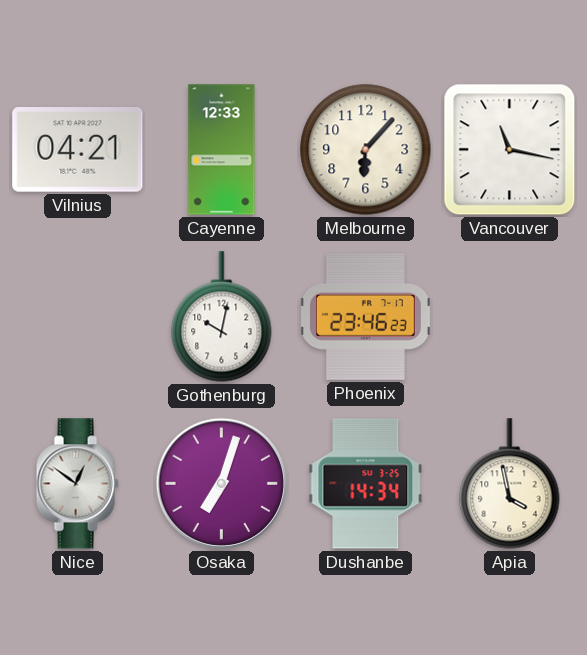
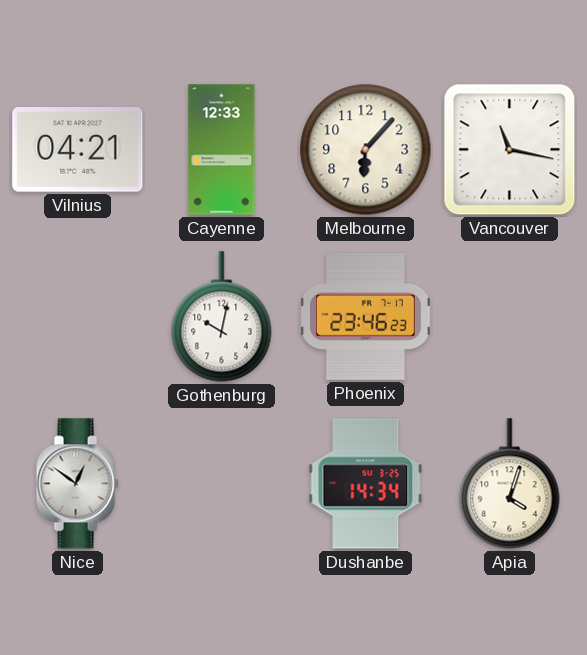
Osaka: 7:03 -> none
Apia: 3:58 -> 4:03
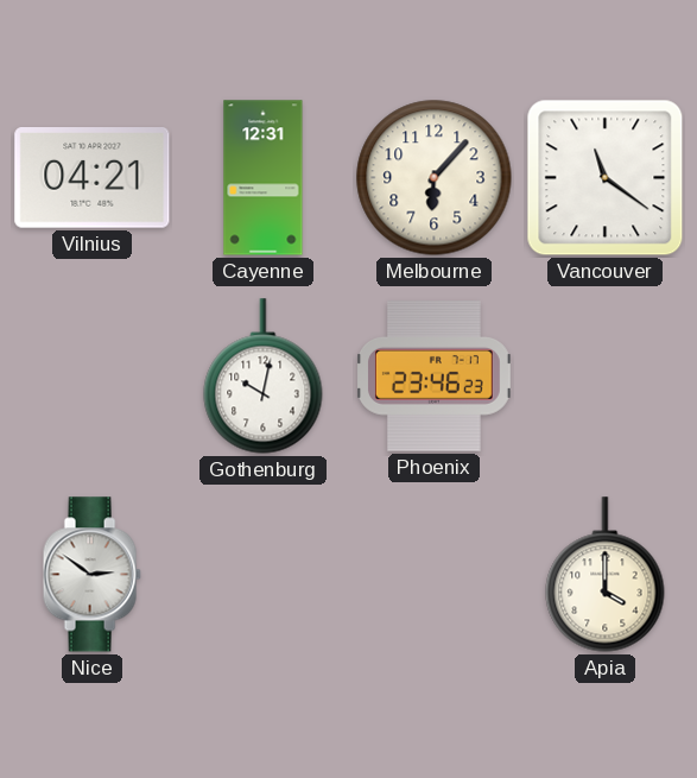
Cayenne: 12:33 -> 12:31
Vancouver: 11:17 -> 11:21
Nice: 12:51 -> 2:51
Dushanbe: 14:34 -> none
Apia: 4:03 -> 4:00
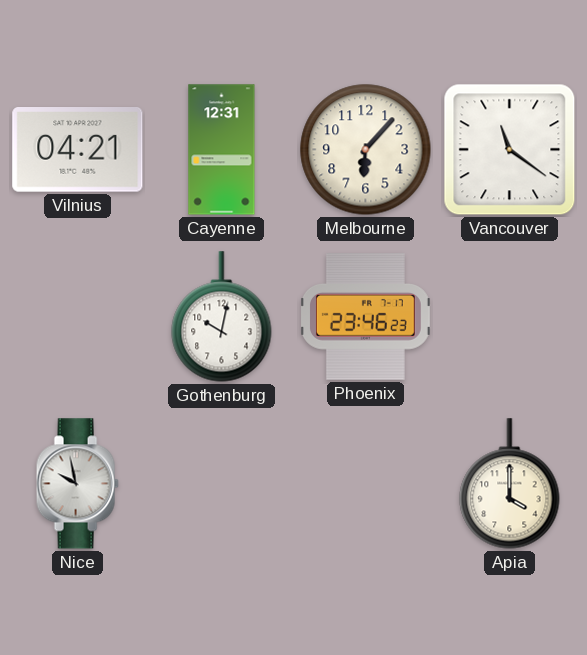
Nice: 2:51 -> 9:58
